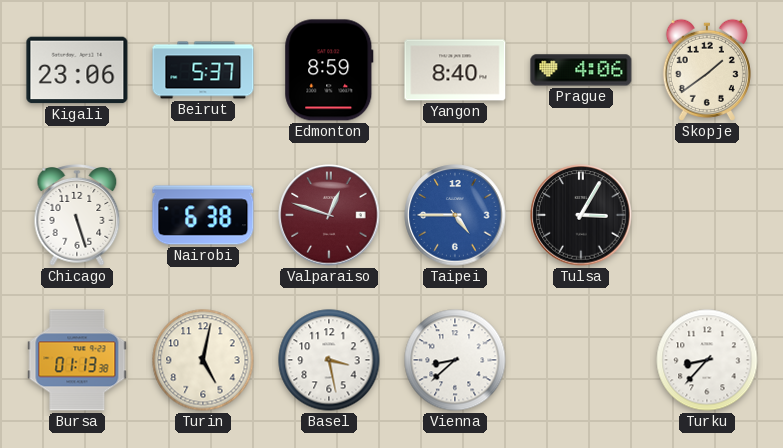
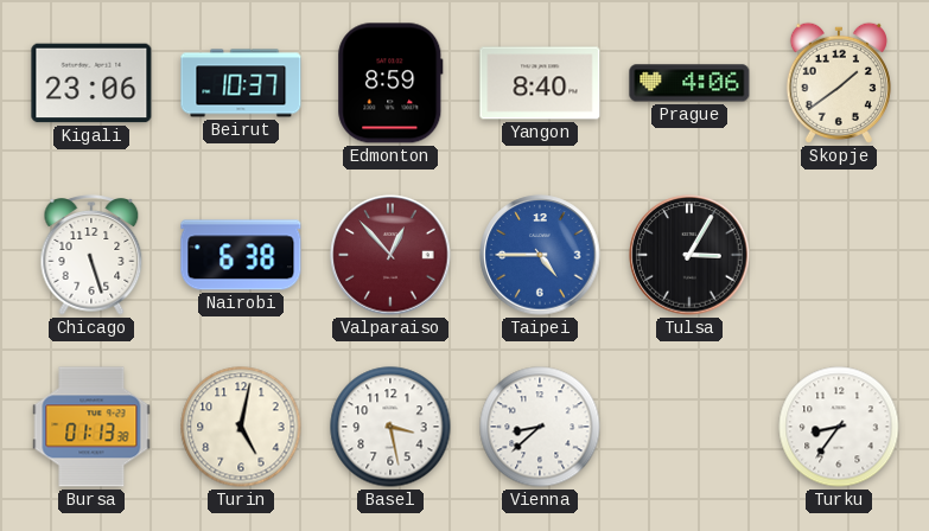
Beirut: 5:37 -> 10:37
Valparaiso: 12:48 -> 12:53
Turku: 8:37 -> 8:36
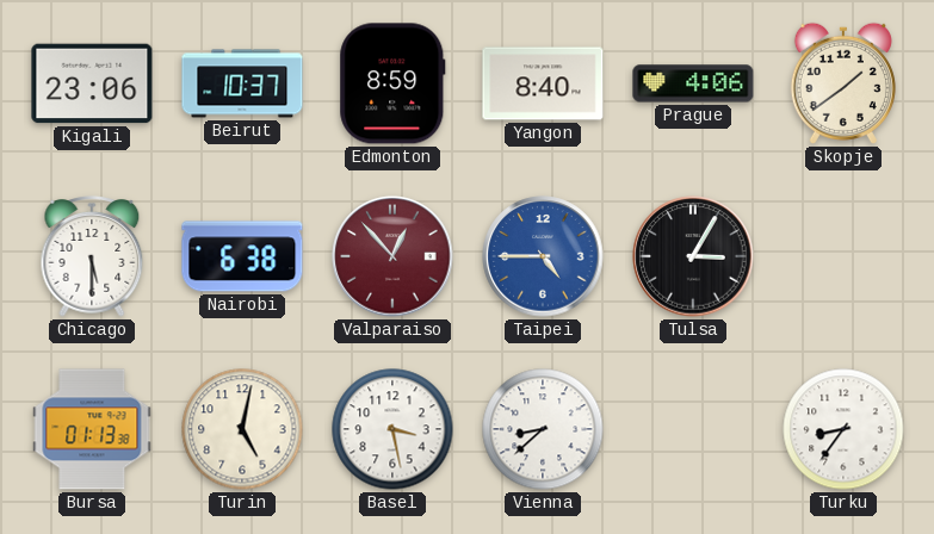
Chicago: 5:27 -> 5:30
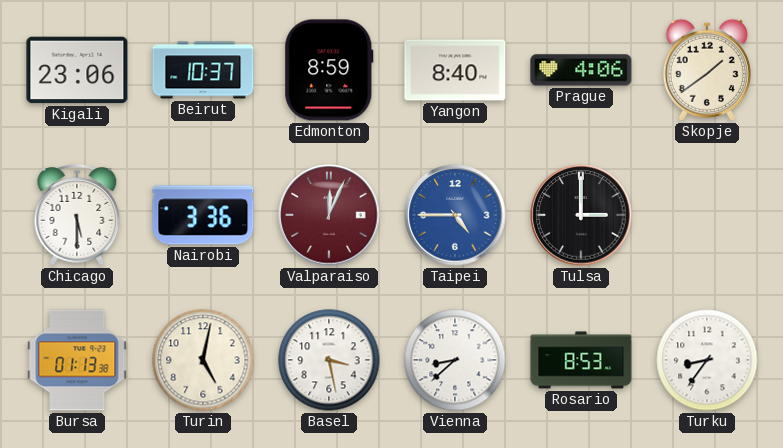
Nairobi: 6:38 -> 3:36
Valparaiso: 12:53 -> 12:04
Tulsa: 3:05 -> 3:00
Rosario: none -> 8:53
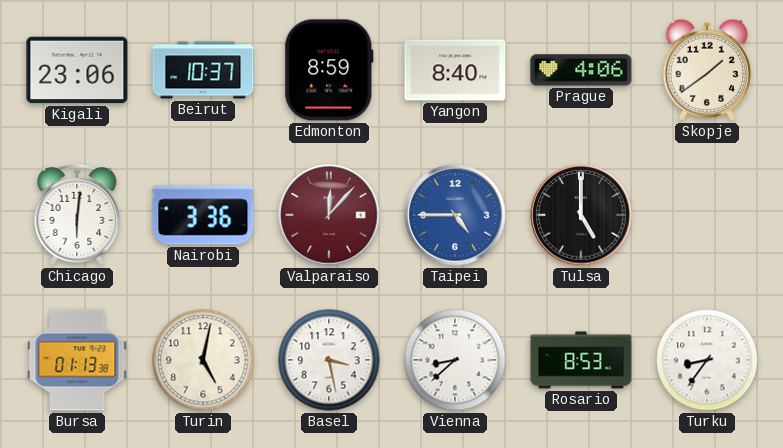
Chicago: 5:30 -> 6:01
Valparaiso: 12:04 -> 12:07
Tulsa: 3:00 -> 5:00
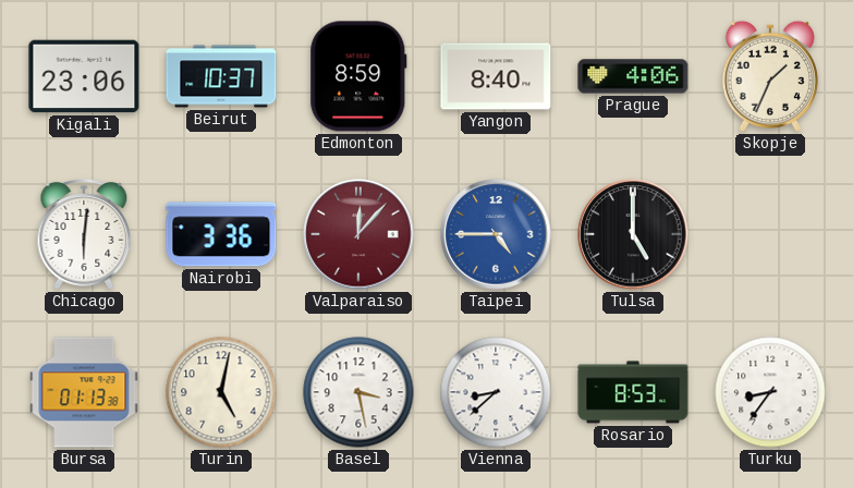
Skopje: 1:39 -> 1:34
